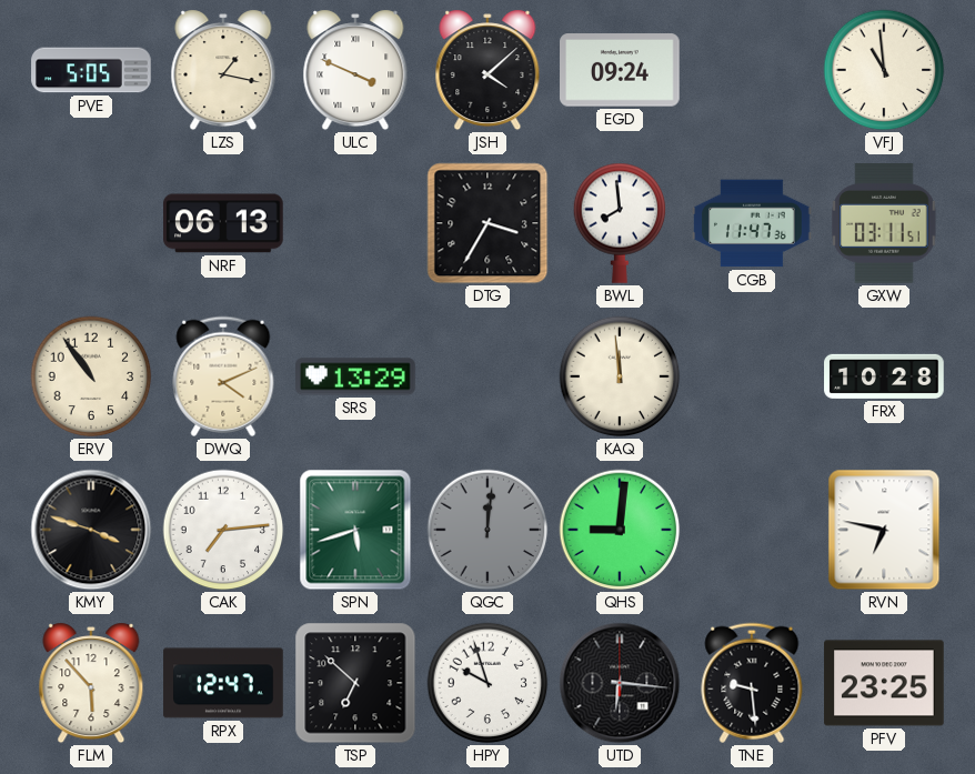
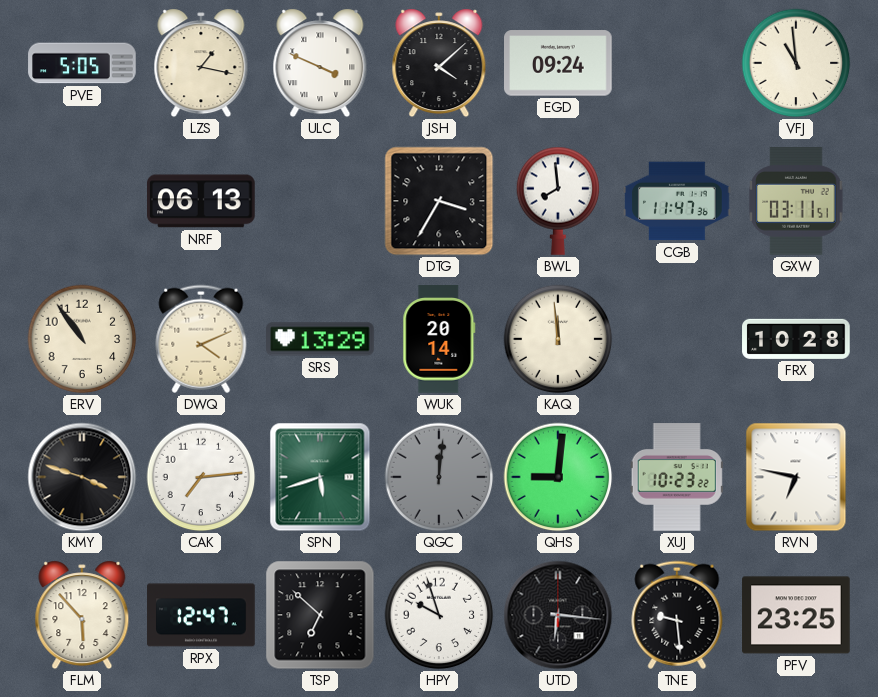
WUK: none -> 20:14
XUJ: none -> 10:23
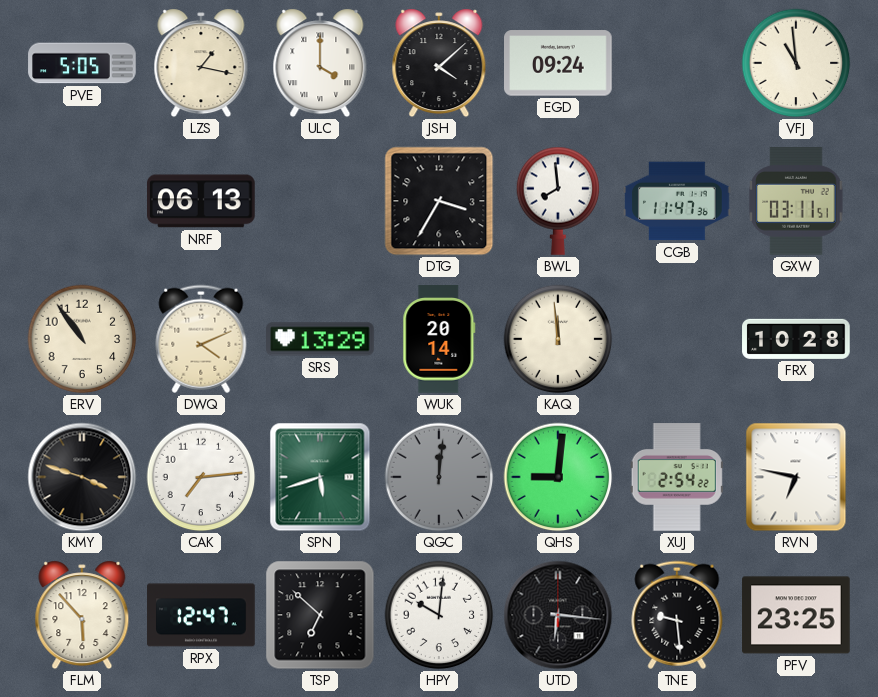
ULC: 3:49 -> 4:00
XUJ: 10:23 -> 2:54
HPY: 9:57 -> 10:01
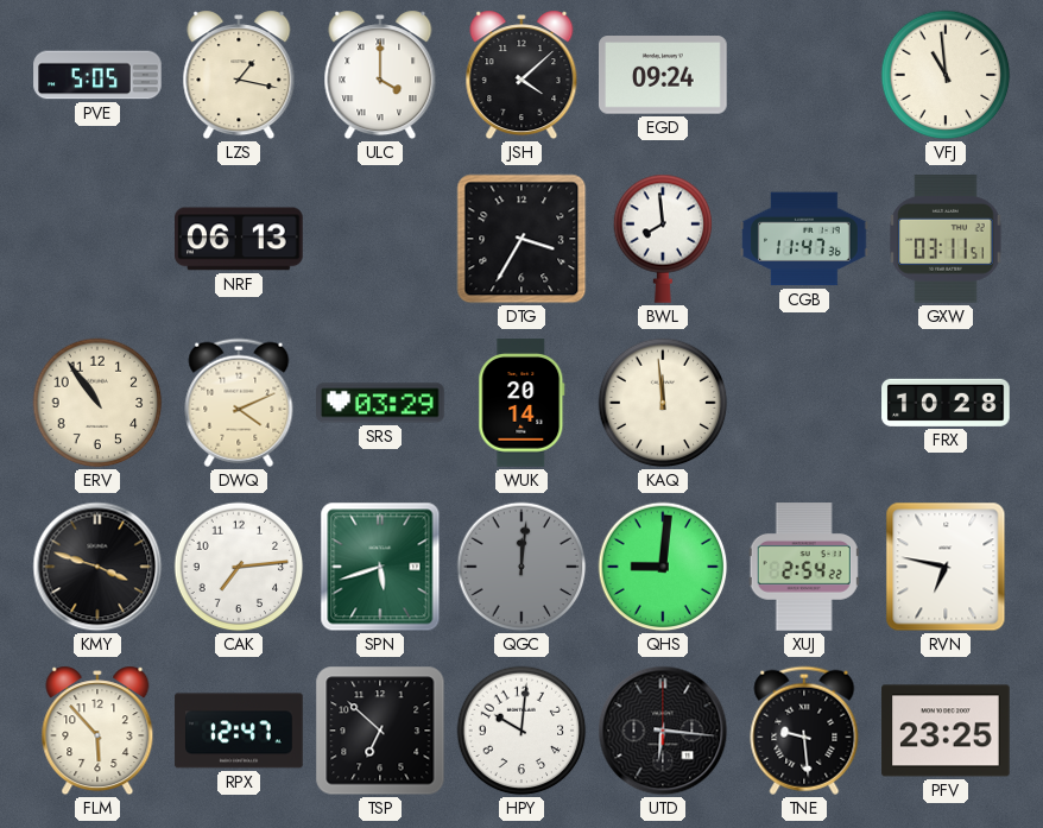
SRS: 13:29 -> 03:29
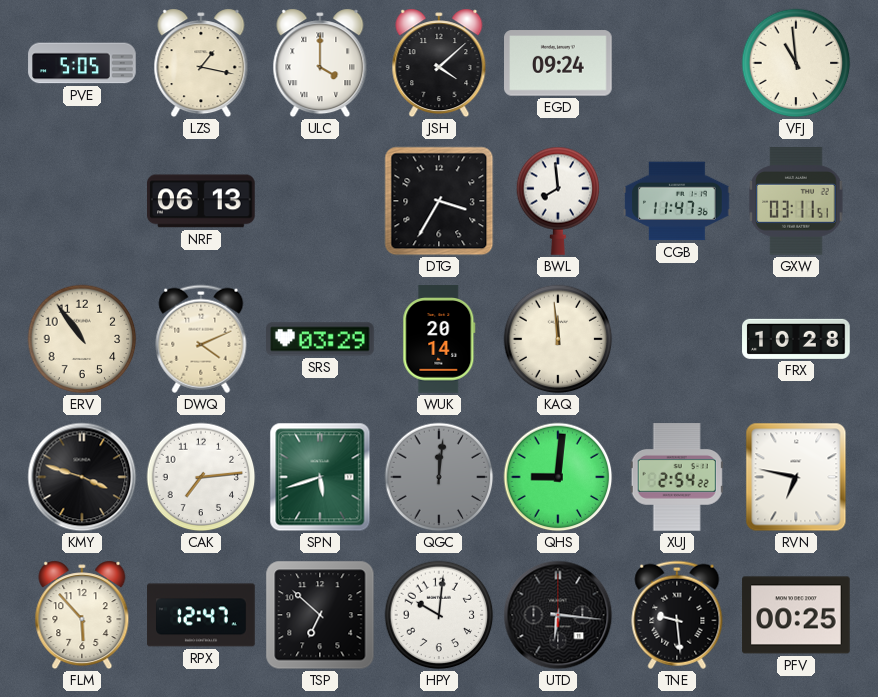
PFV: 23:25 -> 00:25
